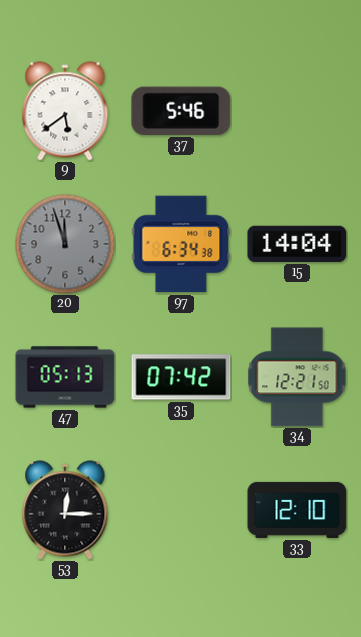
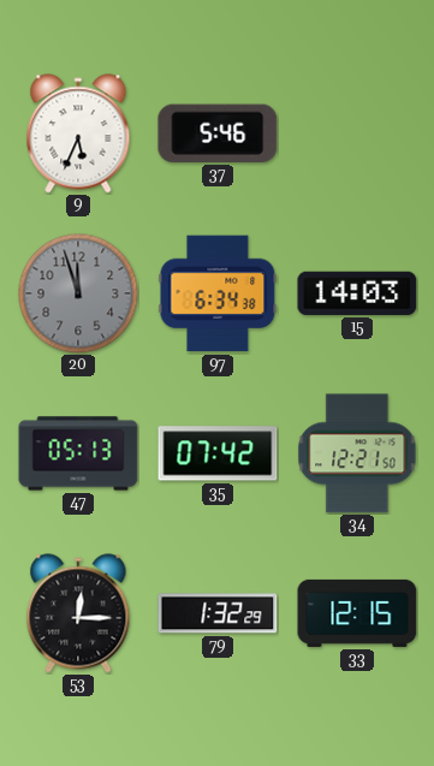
9: 5:39 -> 5:34
15: 14:04 -> 14:03
79: none -> 1:32
33: 12:10 -> 12:15
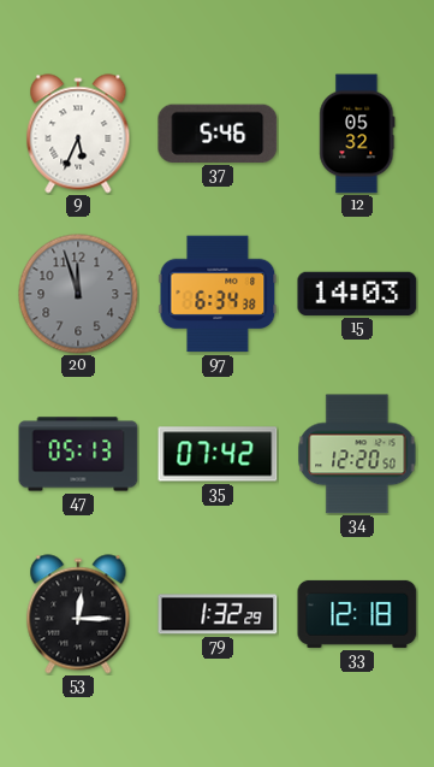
12: none -> 05:32
34: 12:21 -> 12:20
33: 12:15 -> 12:18
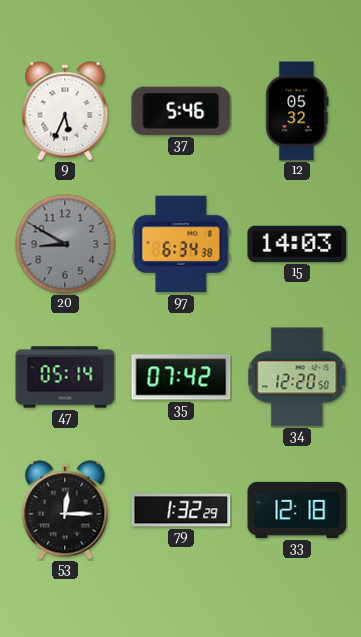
20: 11:57 -> 8:50
47: 05:13 -> 05:14
